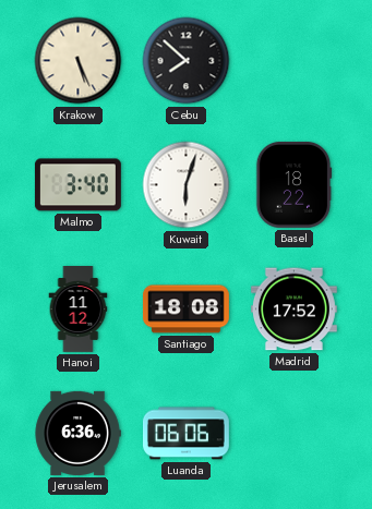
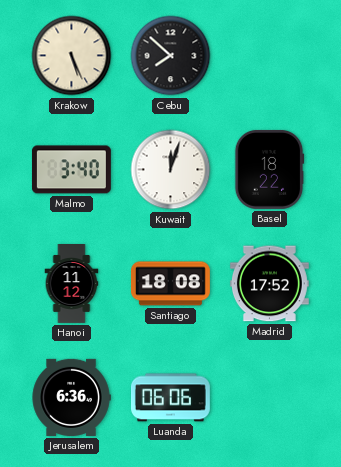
Kuwait: 6:03 -> 12:03
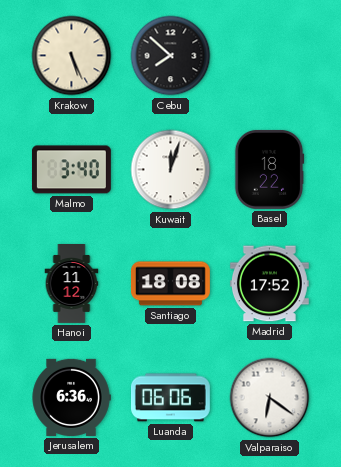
Valparaiso: none -> 6:21
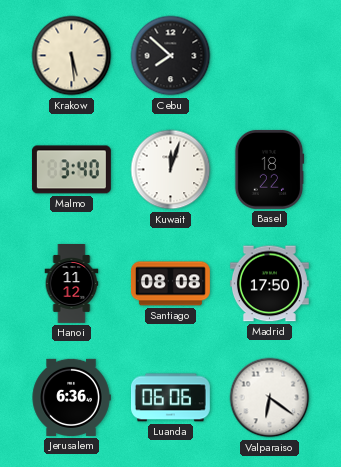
Krakow: 5:26 -> 5:29
Santiago: 18:08 -> 08:08
Madrid: 17:52 -> 17:50
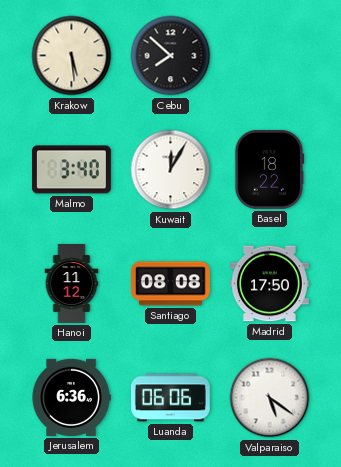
Kuwait: 12:03 -> 12:05
Valparaiso: 6:21 -> 5:21
